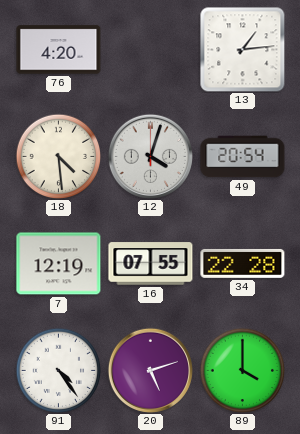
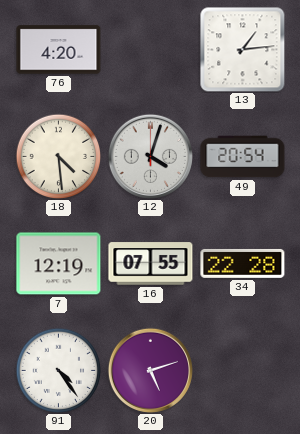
89: 4:00 -> none
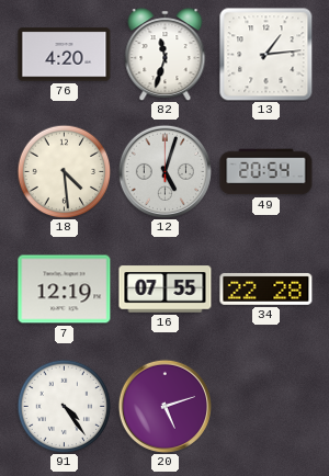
82: none -> 11:33
12: 4:03 -> 5:03
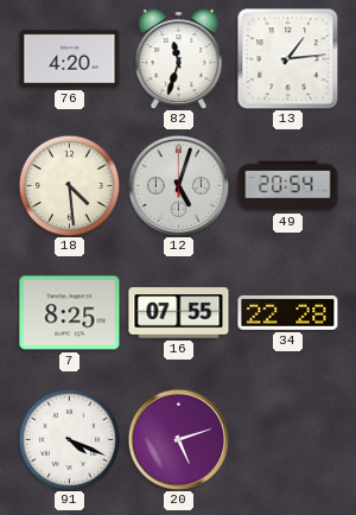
7: 12:19 -> 8:25
91: 4:24 -> 4:19
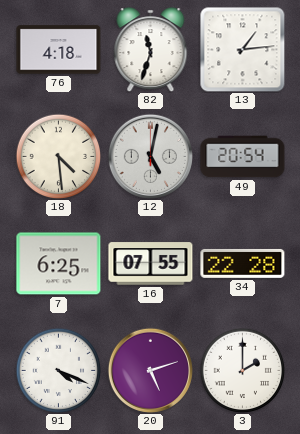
76: 4:20 -> 4:18
12: 5:03 -> 5:02
7: 8:25 -> 6:25
3: none -> 2:00
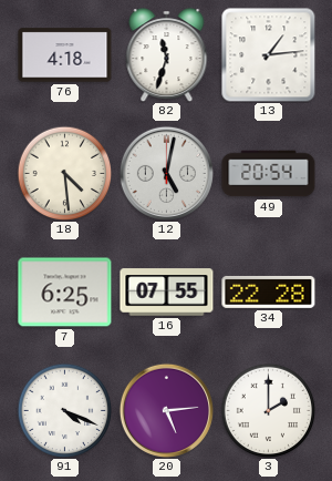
20: 5:12 -> 5:14
